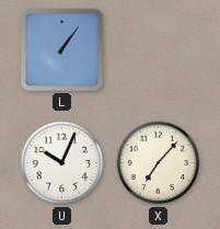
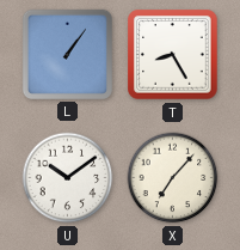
T: none -> 8:25
U: 10:04 -> 10:09
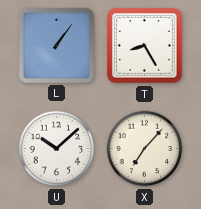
U: 10:09 -> 10:08
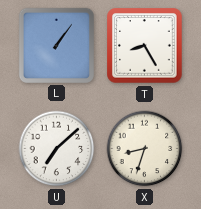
U: 10:08 -> 7:08
X: 7:07 -> 8:33
